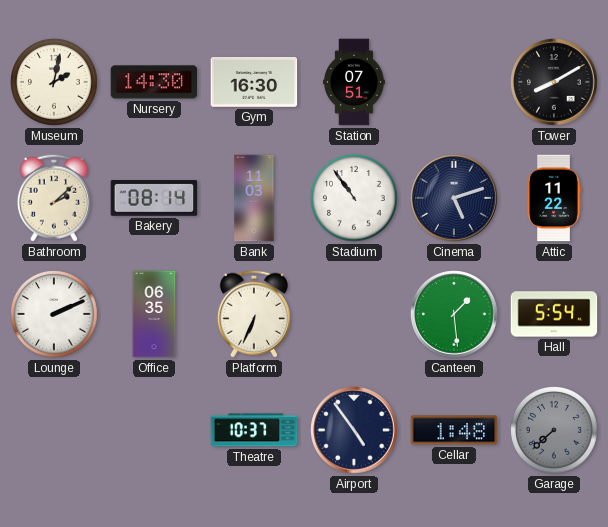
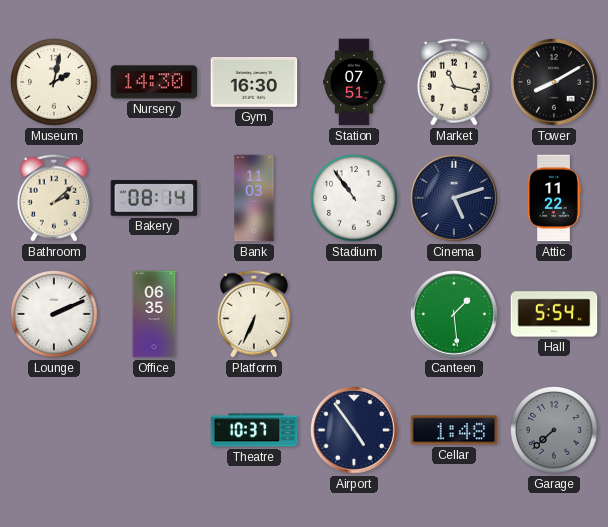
Market: none -> 11:17
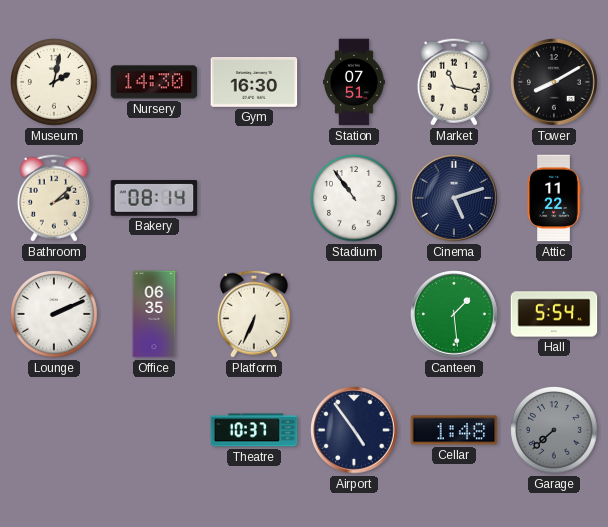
Bank: 11:03 -> none
